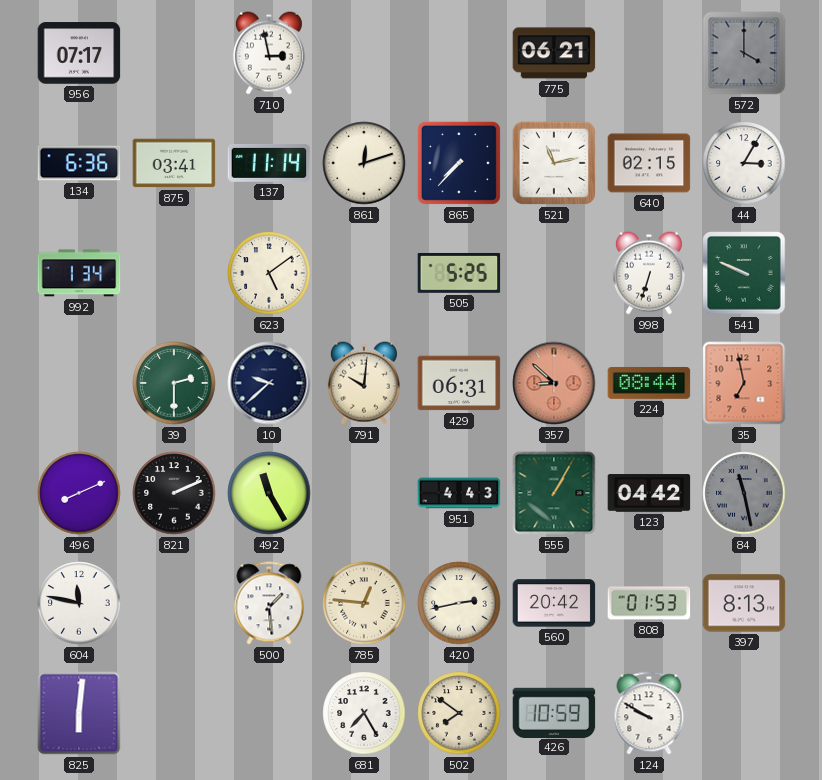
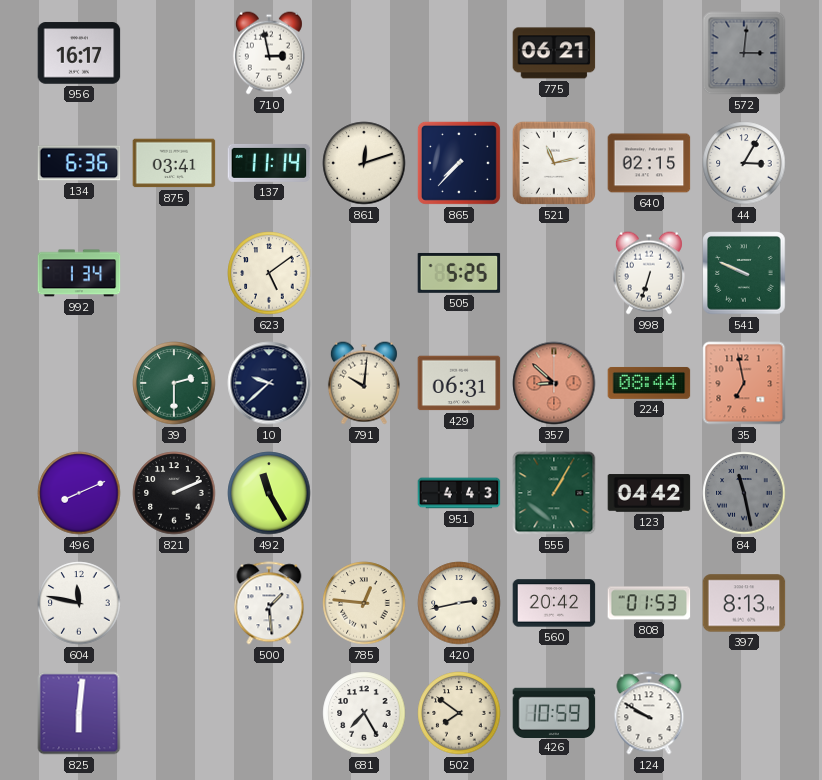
956: 07:17 -> 16:17
572: 4:00 -> 3:01
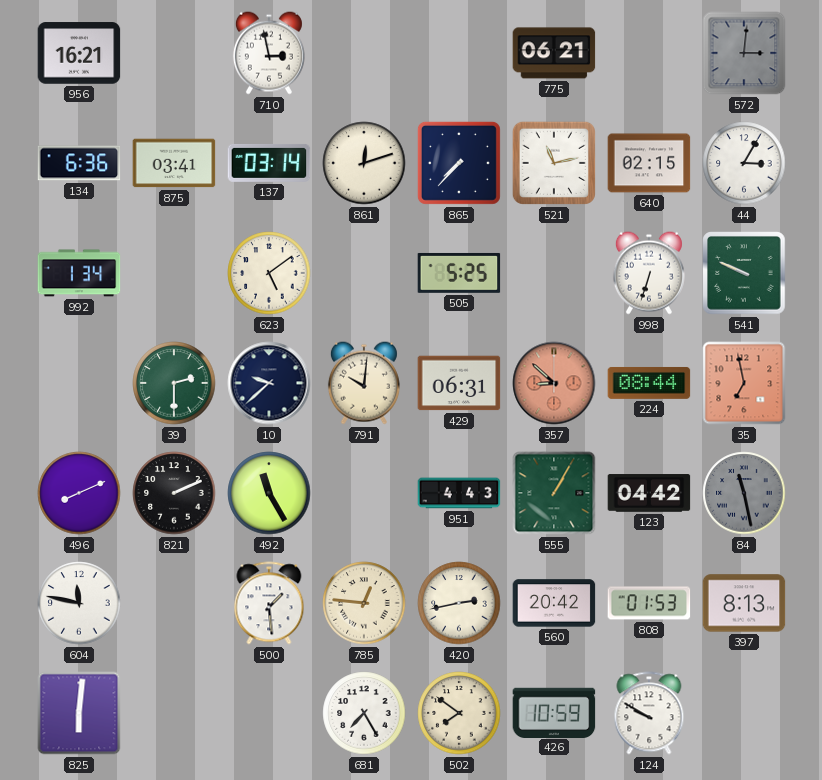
956: 16:17 -> 16:21
137: 11:14 -> 03:14
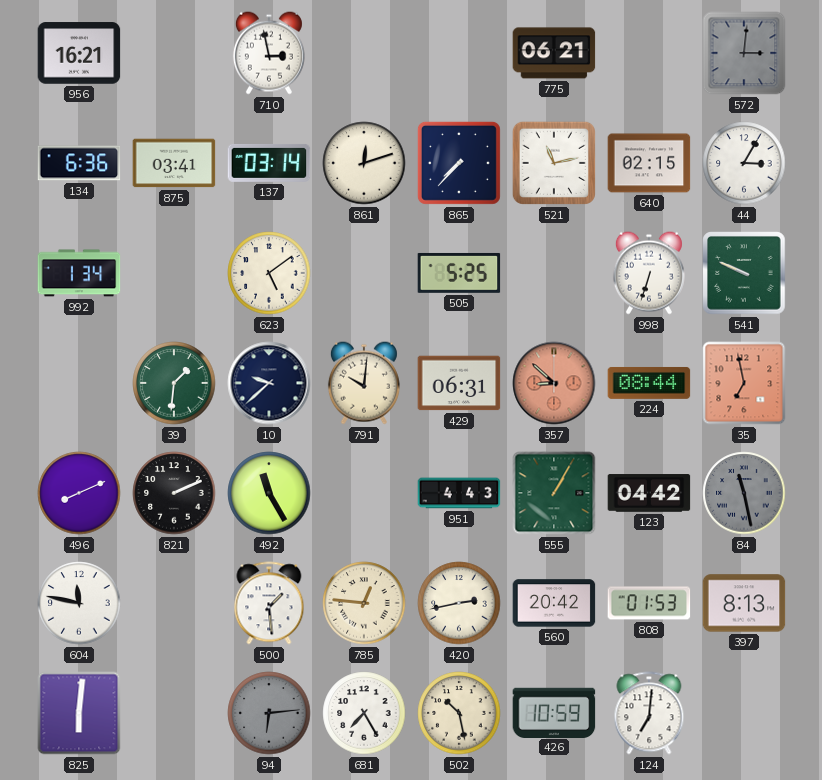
39: 2:30 -> 1:31
94: none -> 6:14
502: 7:51 -> 10:28
124: 9:50 -> 7:01
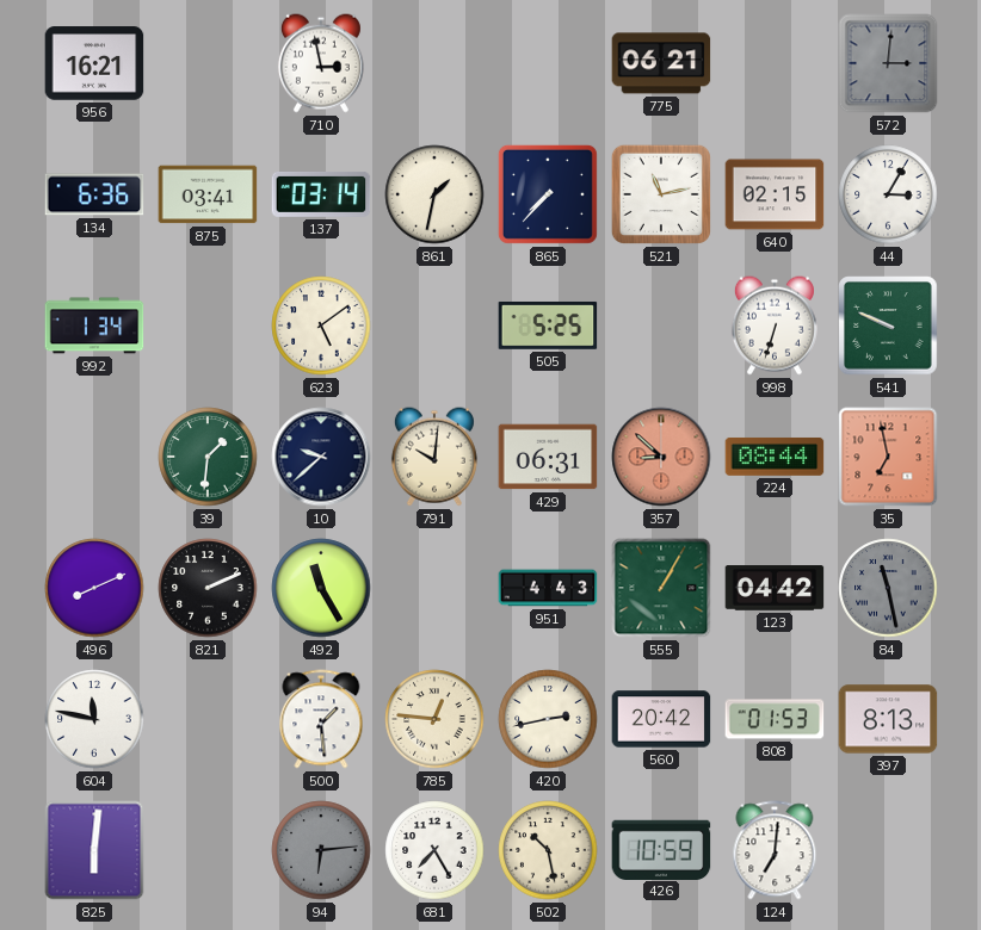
861: 12:12 -> 1:32
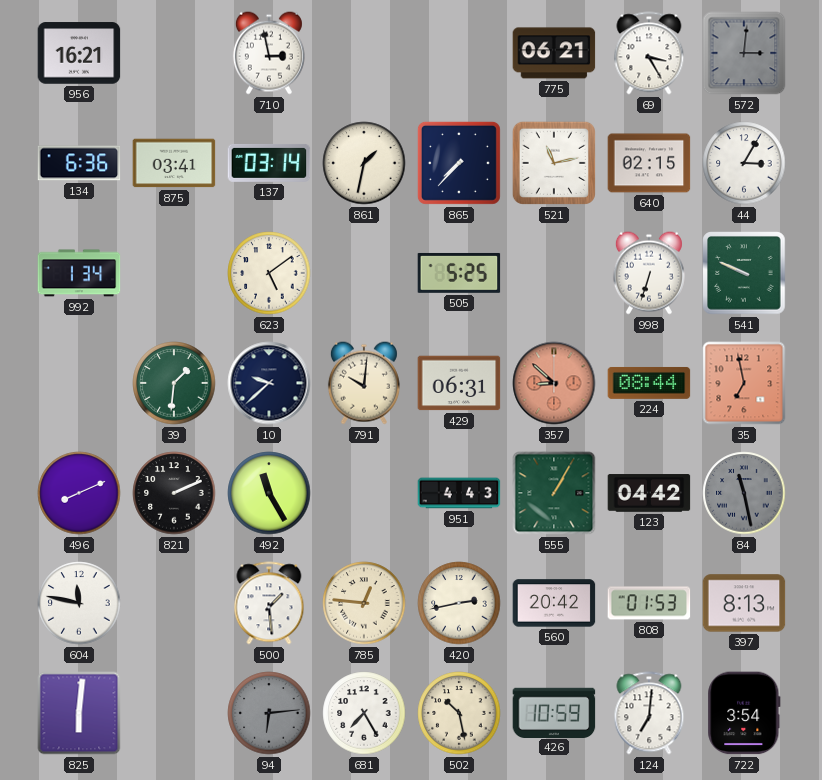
69: none -> 3:25
722: none -> 3:54
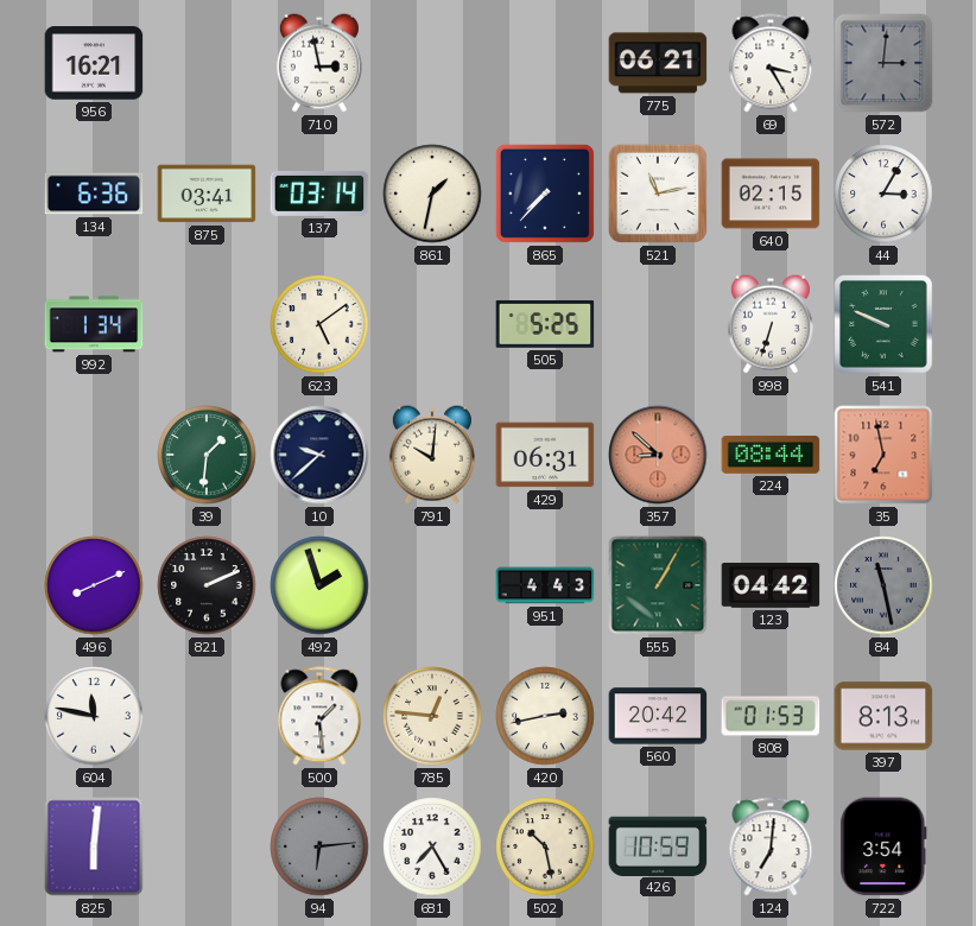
492: 11:25 -> 1:57
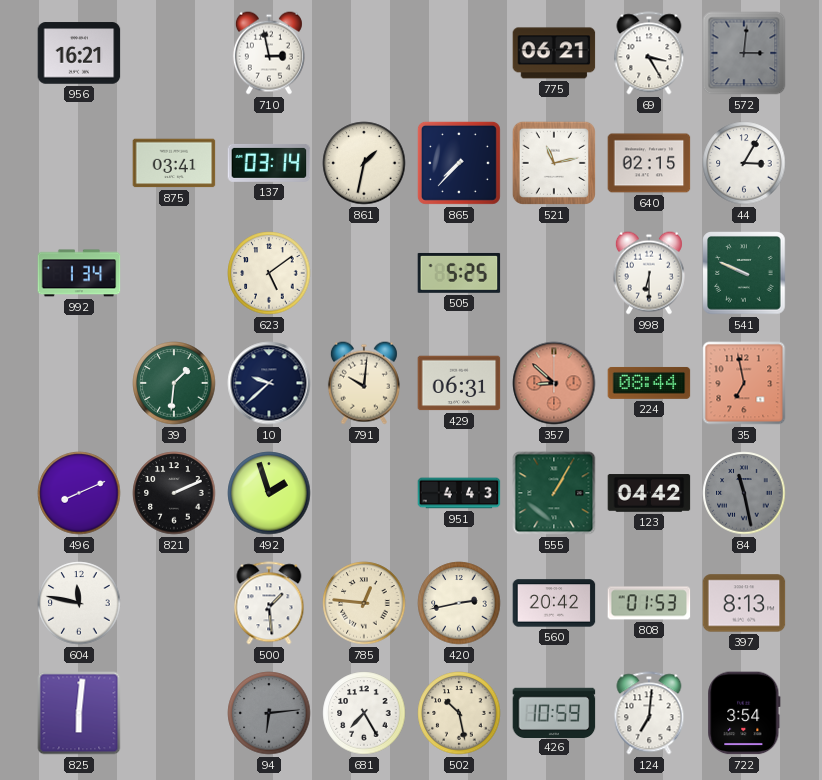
134: 6:36 -> none
998: 6:33 -> 6:30
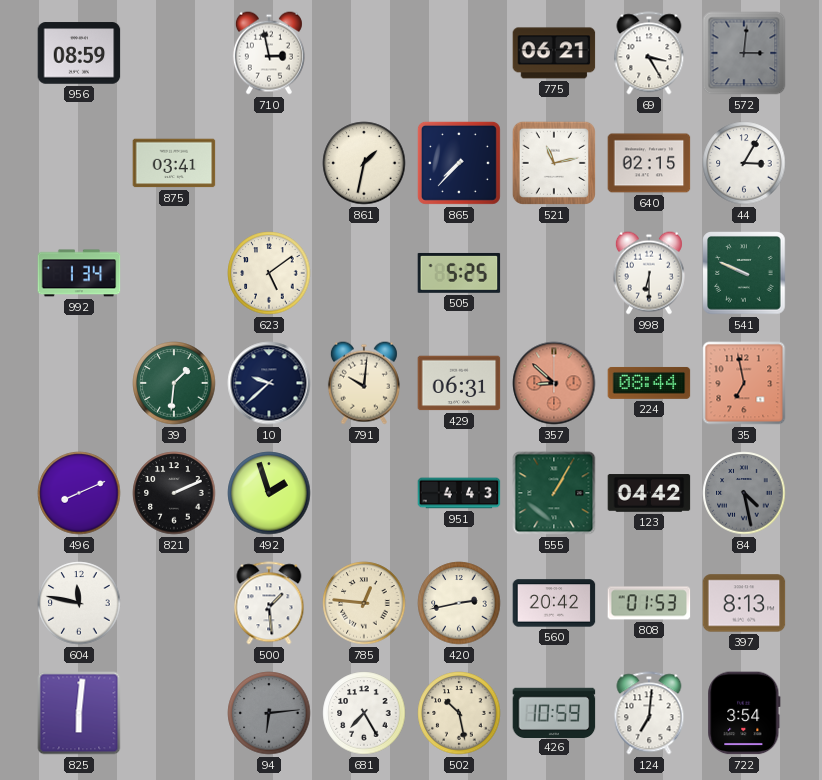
956: 16:21 -> 08:59
137: 03:14 -> none
84: 11:28 -> 4:28
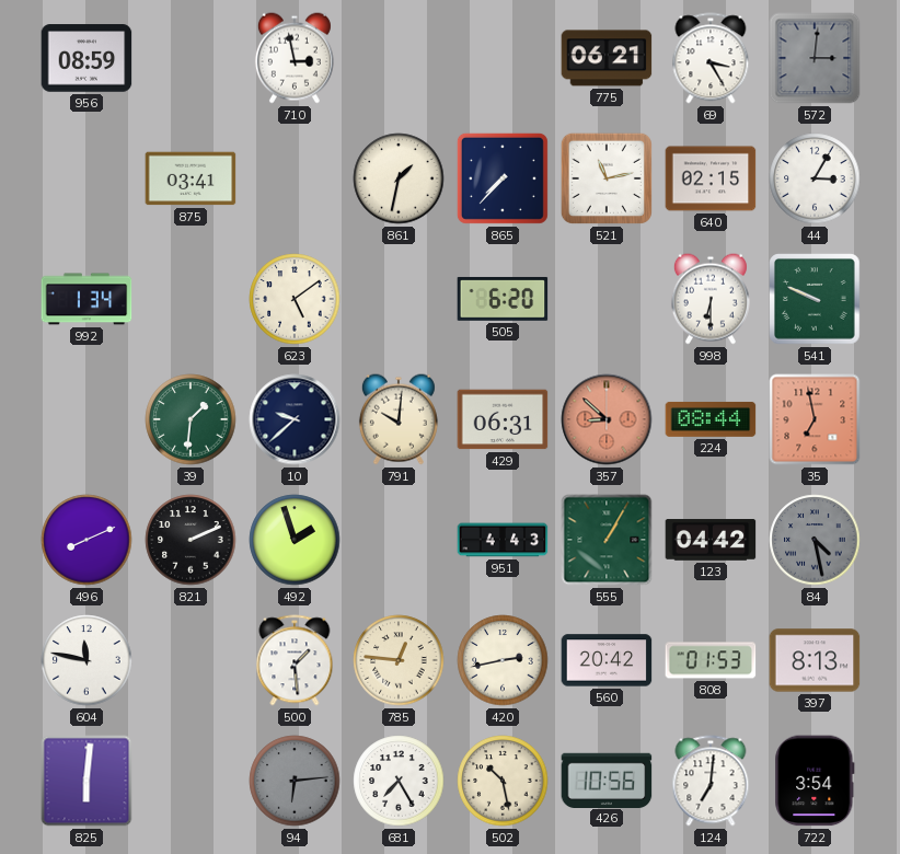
505: 5:25 -> 6:20
426: 10:59 -> 10:56
